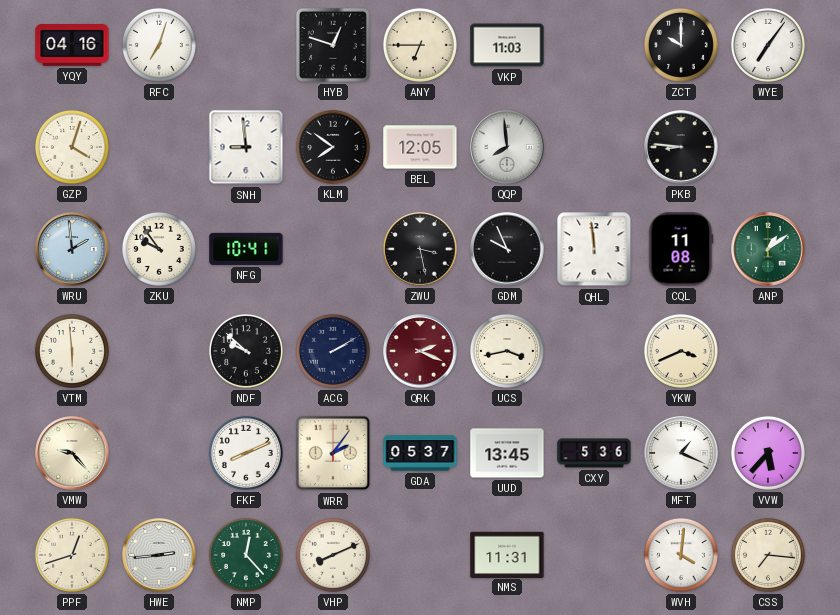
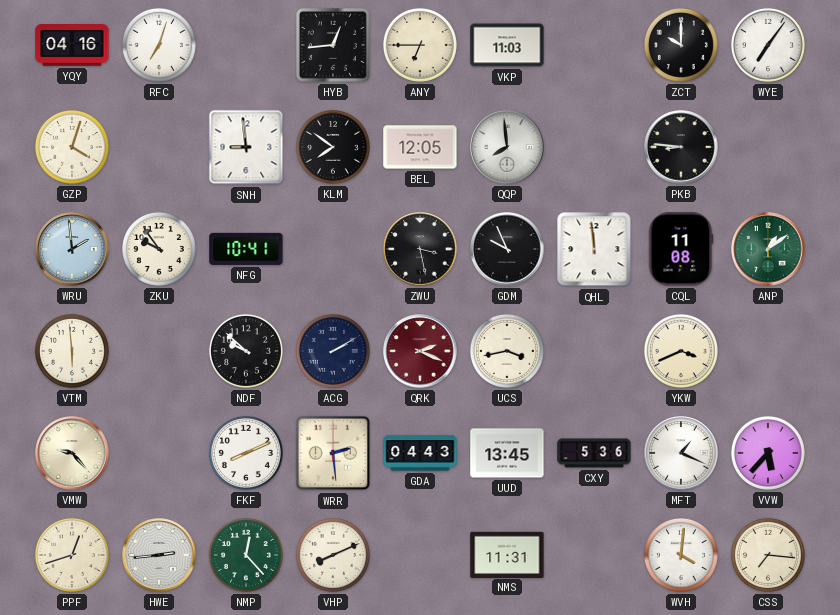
HYB: 12:48 -> 12:44
WRR: 2:06 -> 2:29
GDA: 05:37 -> 04:43
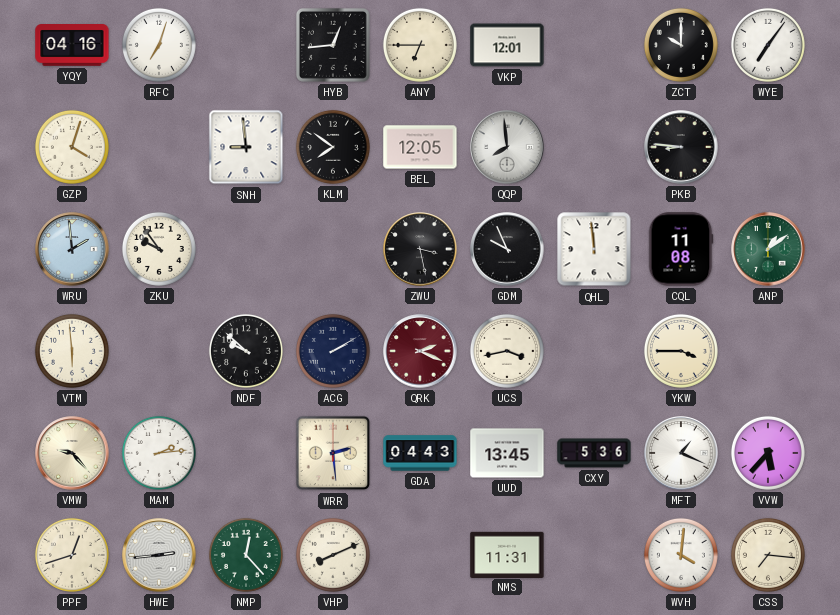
VKP: 11:03 -> 12:01
NFG: 10:41 -> none
YKW: 3:41 -> 3:45
MAM: none -> 2:14
FKF: 8:11 -> none
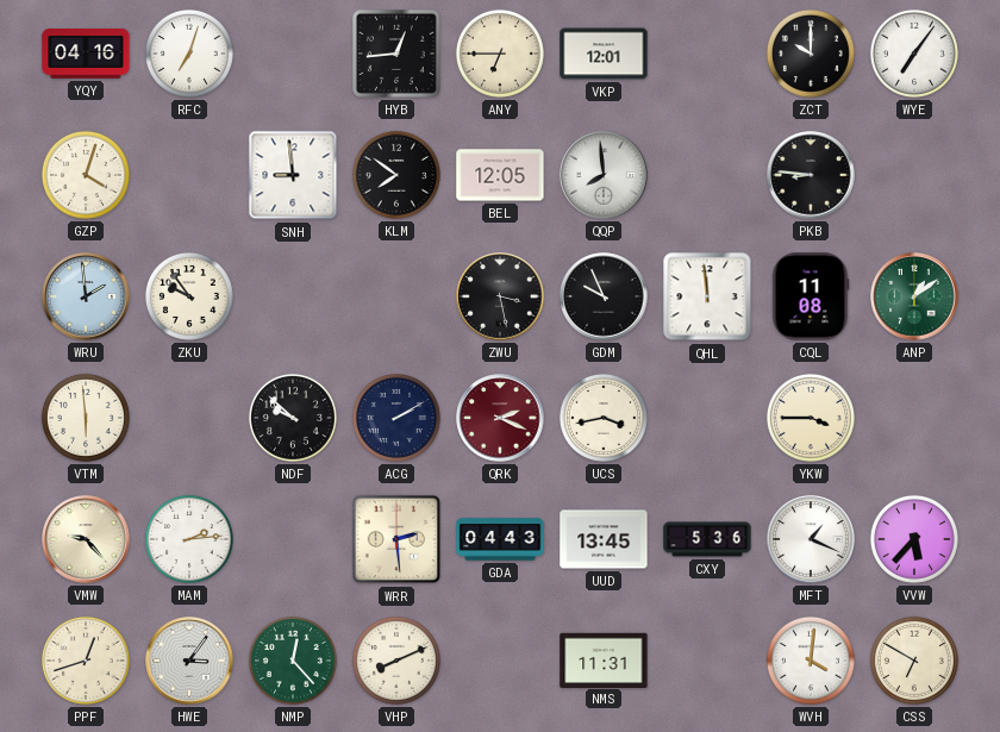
HWE: 2:44 -> 3:06
CSS: 7:16 -> 6:50
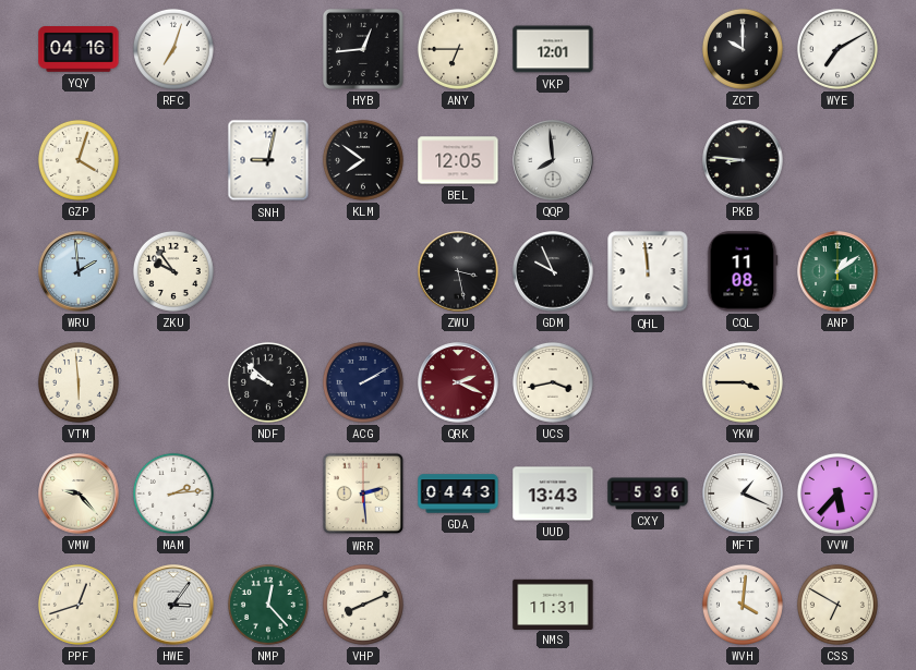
WYE: 7:06 -> 7:10
SNH: 8:59 -> 9:02
UUD: 13:45 -> 13:43
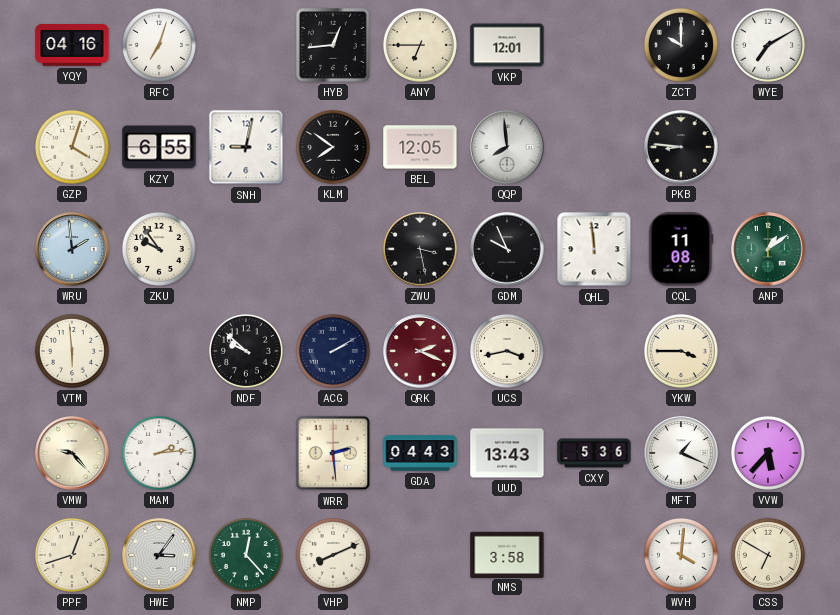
KZY: none -> 6:55
NMS: 11:31 -> 3:58
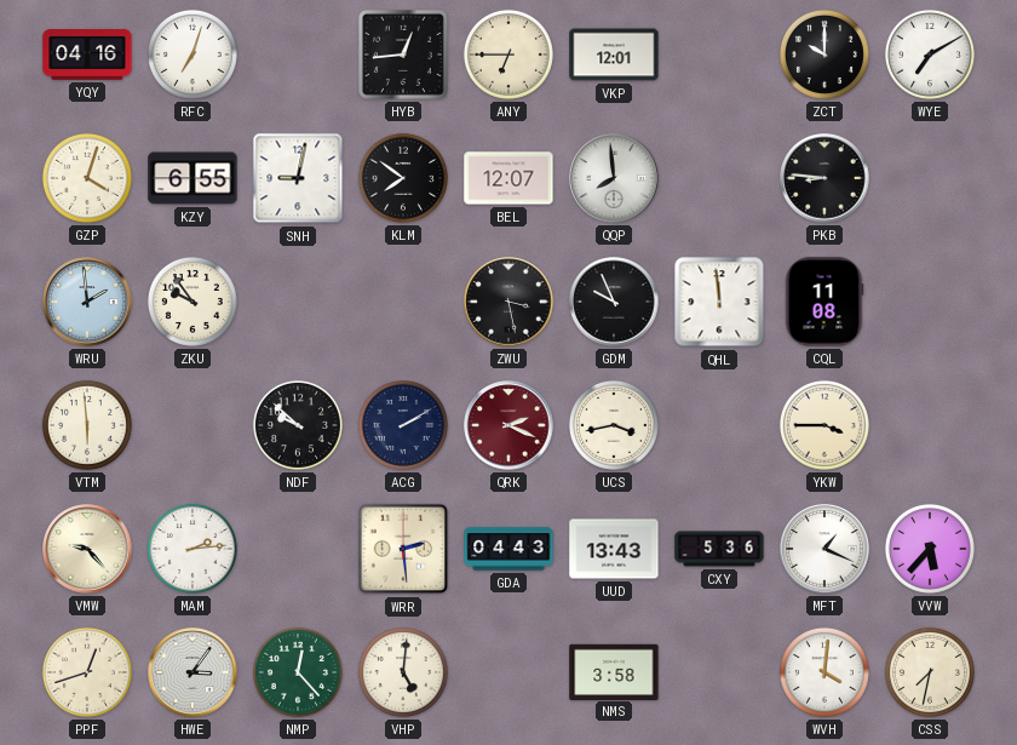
BEL: 12:05 -> 12:07
ANP: 1:09 -> none
VHP: 8:11 -> 5:01
CSS: 6:50 -> 7:32
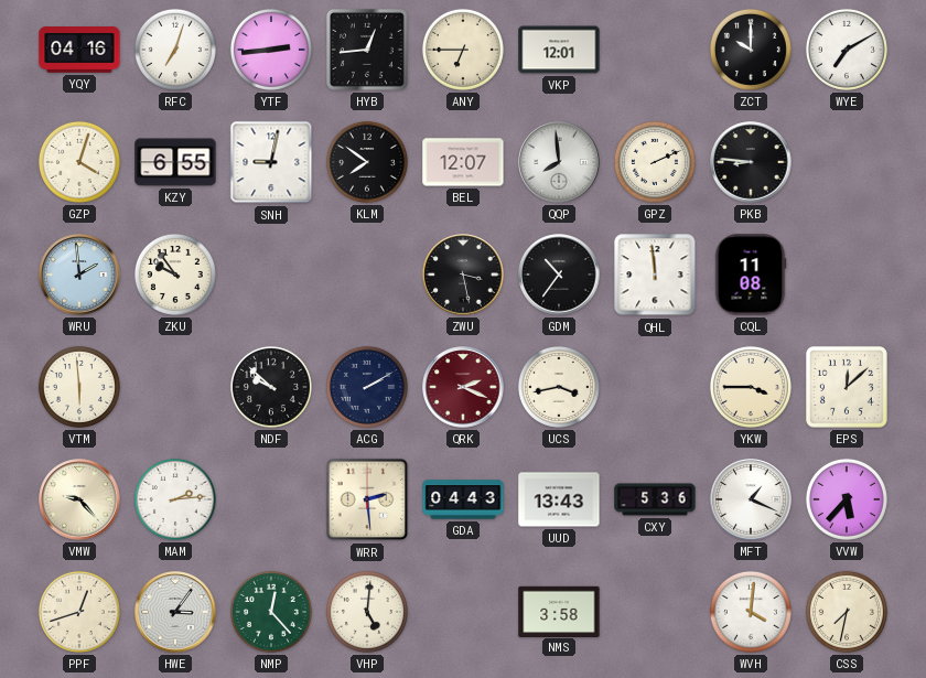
YTF: none -> 2:44
GPZ: none -> 2:11
GDM: 9:56 -> 10:36
EPS: none -> 12:08
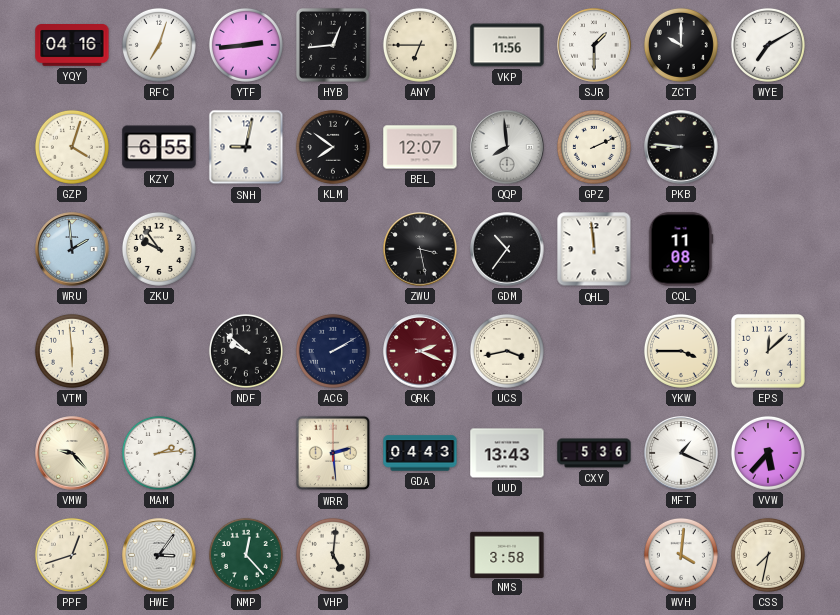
VKP: 12:01 -> 11:56
SJR: none -> 1:30
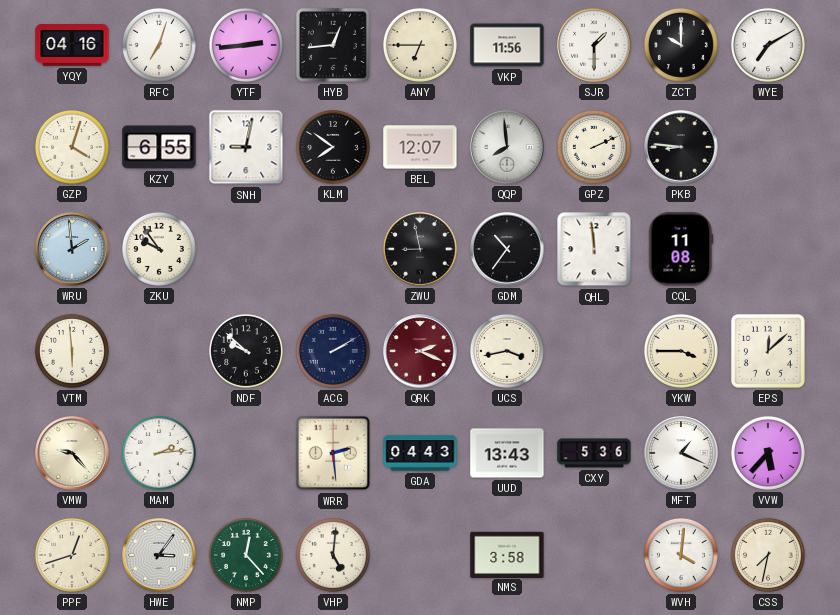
ZWU: 3:28 -> 8:58
